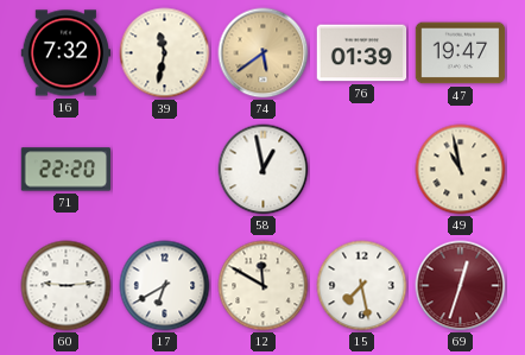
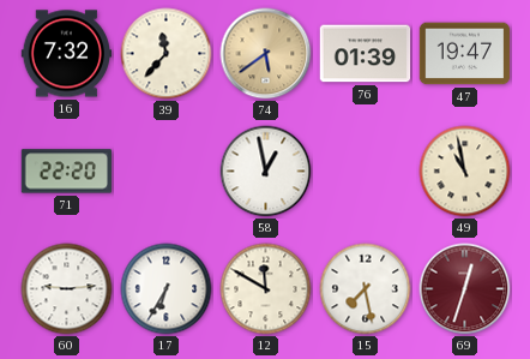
39: 11:32 -> 11:37
17: 6:40 -> 6:35
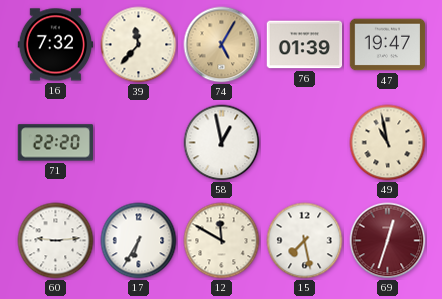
74: 5:39 -> 5:05
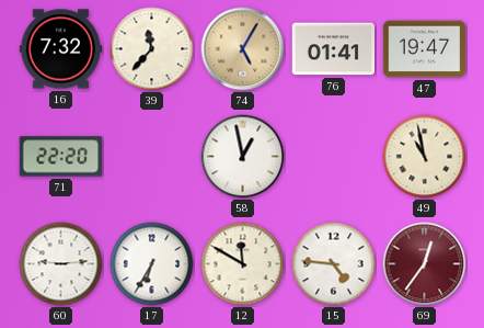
76: 01:39 -> 01:41
15: 7:28 -> 4:46
69: 12:33 -> 12:36
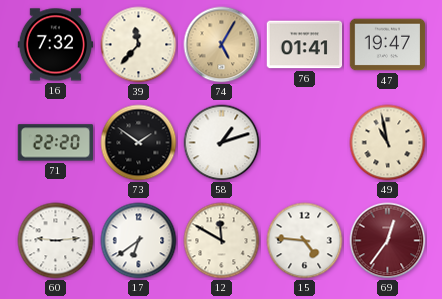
73: none -> 1:51
58: 12:58 -> 1:12
17: 6:35 -> 6:39
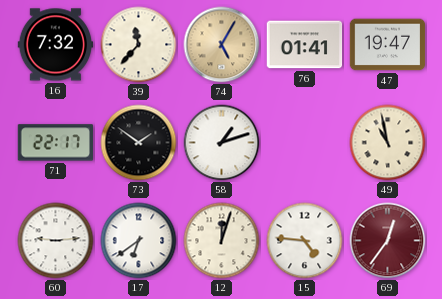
71: 22:20 -> 22:17
12: 11:50 -> 12:03
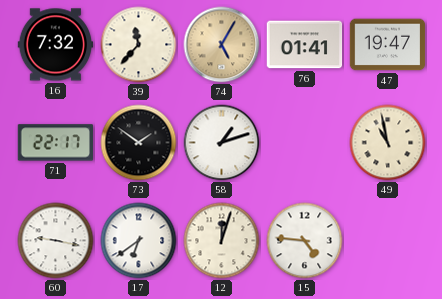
60: 9:14 -> 9:17
69: 12:36 -> none
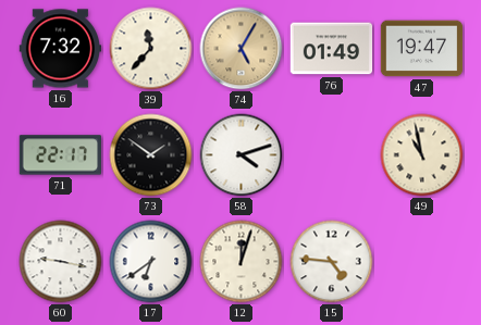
76: 01:41 -> 01:49
58: 1:12 -> 4:12
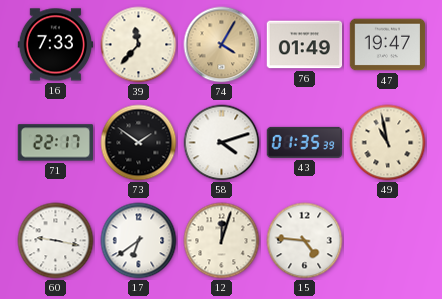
16: 7:32 -> 7:33
74: 5:05 -> 4:05
43: none -> 01:35
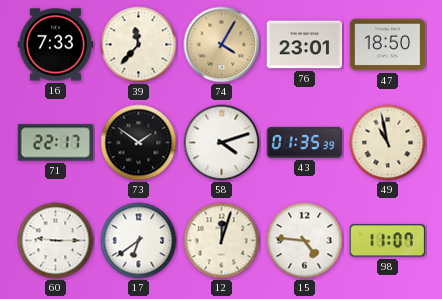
76: 01:49 -> 23:01
47: 19:47 -> 18:50
60: 9:17 -> 9:15
98: none -> 11:07
